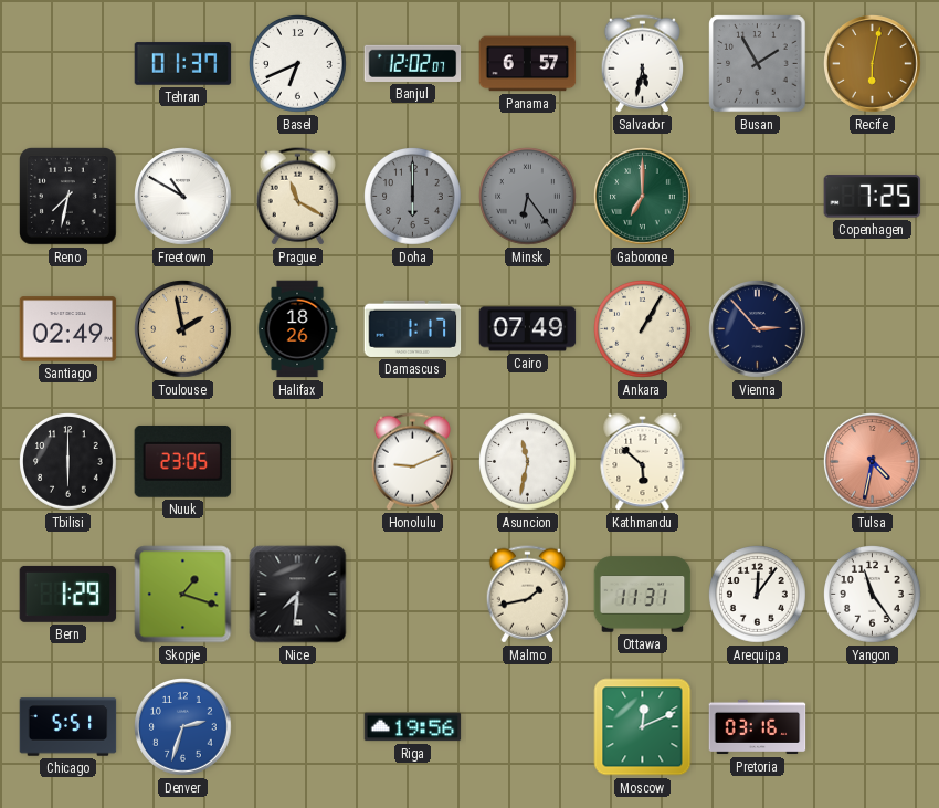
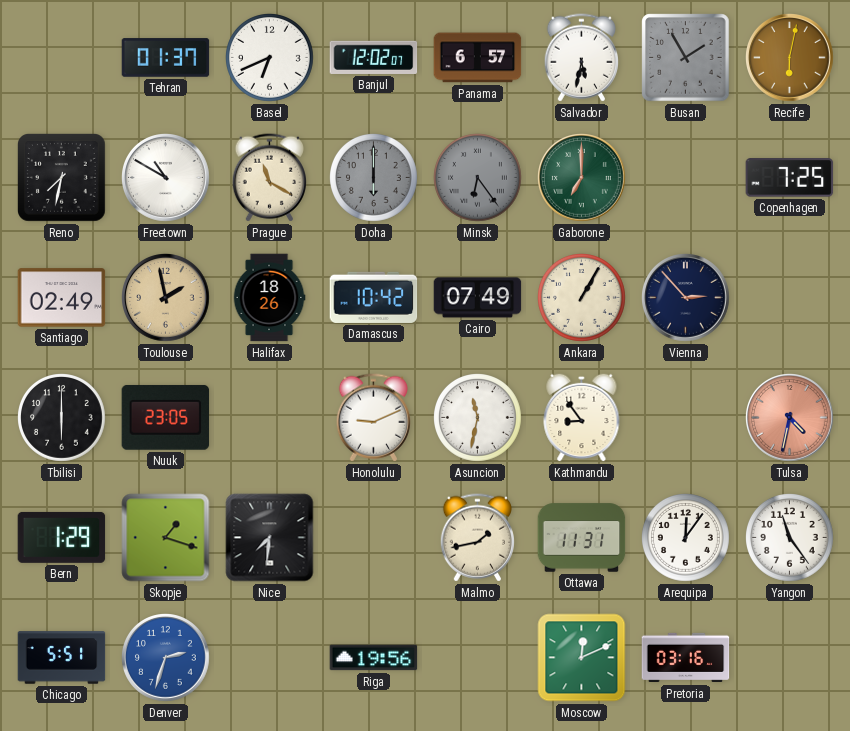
Damascus: 1:17 -> 10:42
Kathmandu: 5:52 -> 8:54
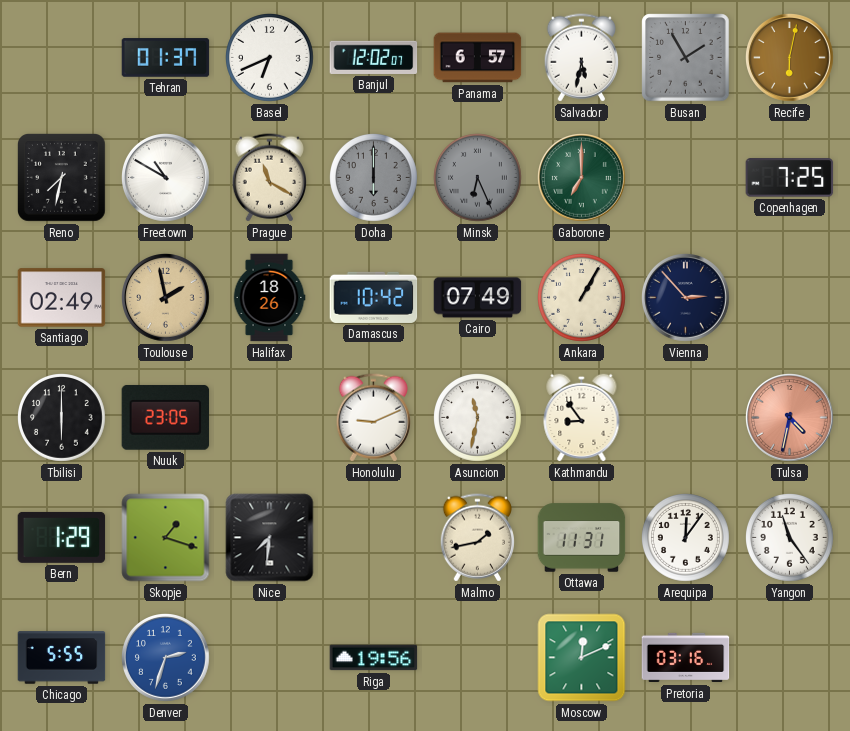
Minsk: 6:24 -> 6:26
Chicago: 5:51 -> 5:55
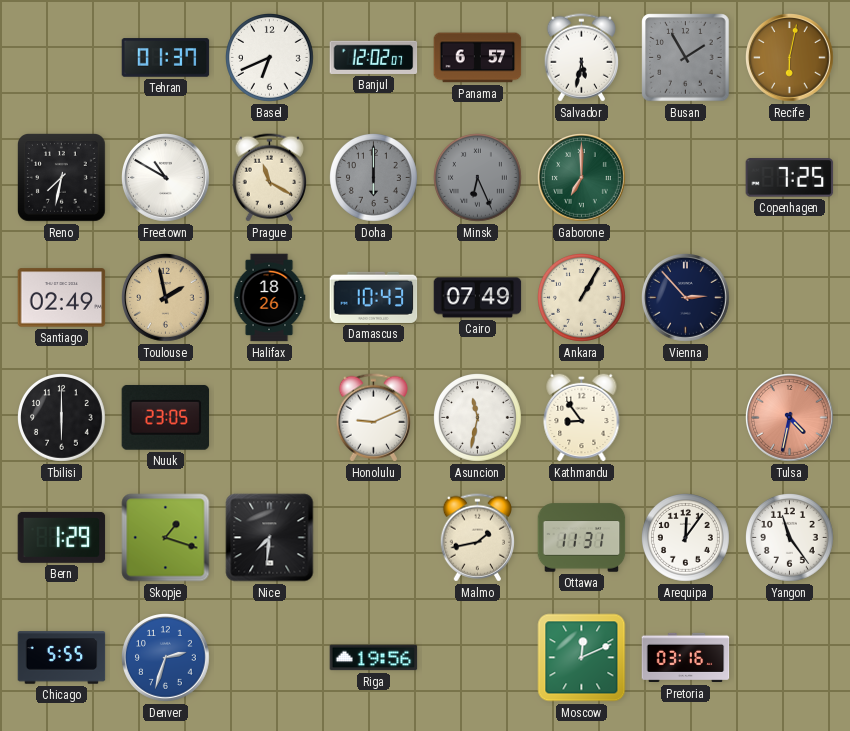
Damascus: 10:42 -> 10:43
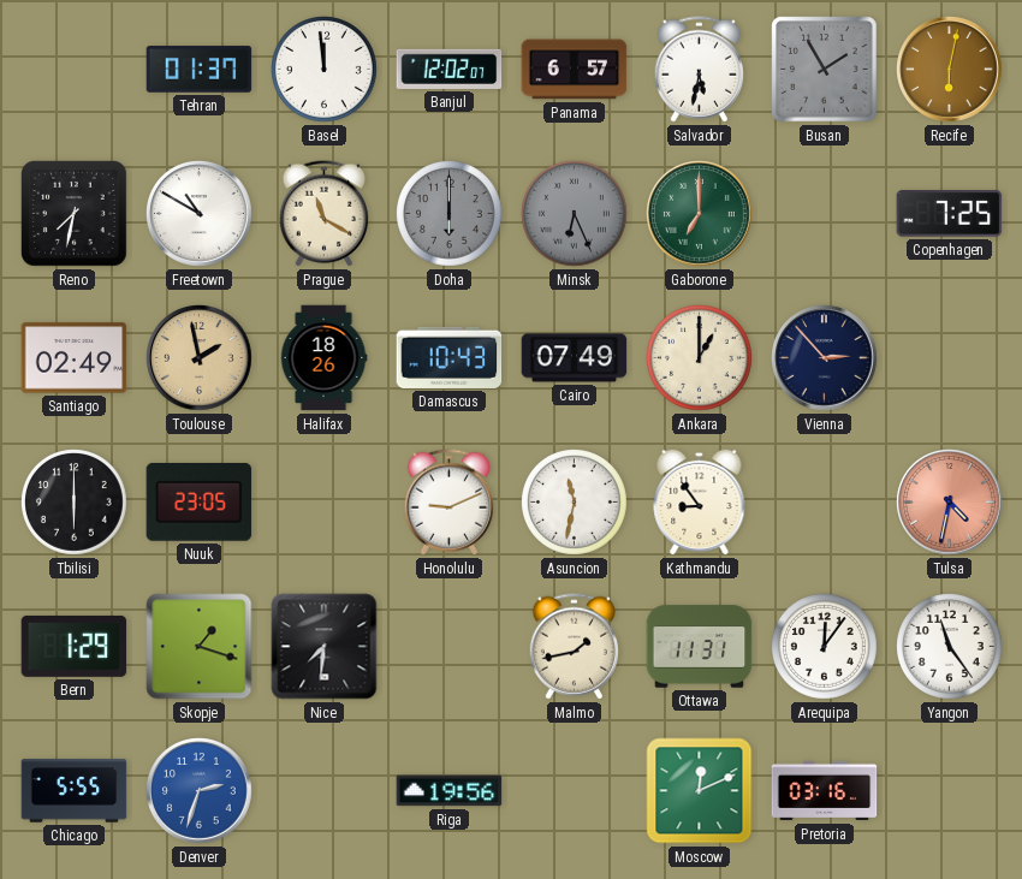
Basel: 6:41 -> 11:59
Ankara: 1:05 -> 1:00
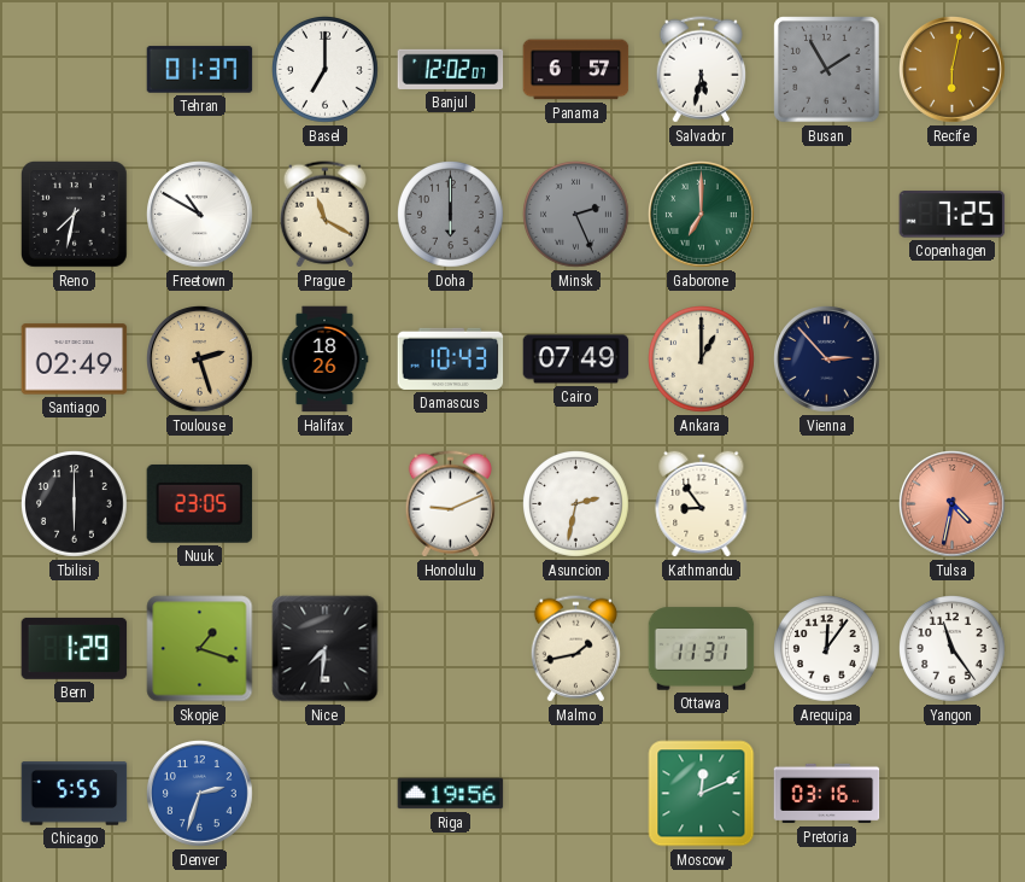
Basel: 11:59 -> 7:00
Minsk: 6:26 -> 2:26
Toulouse: 1:58 -> 2:27
Asuncion: 11:32 -> 2:32
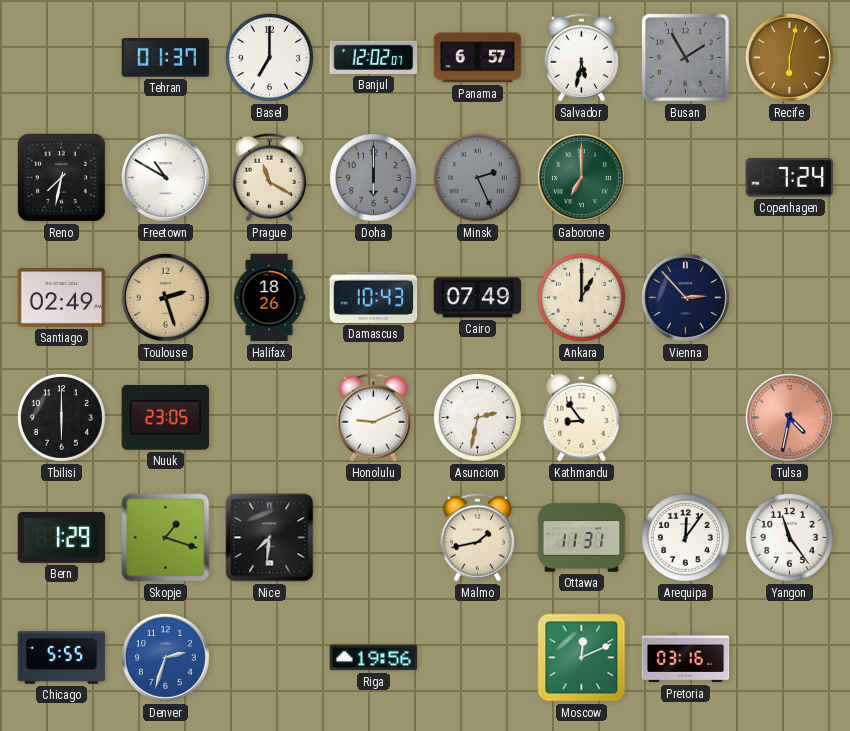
Copenhagen: 7:25 -> 7:24
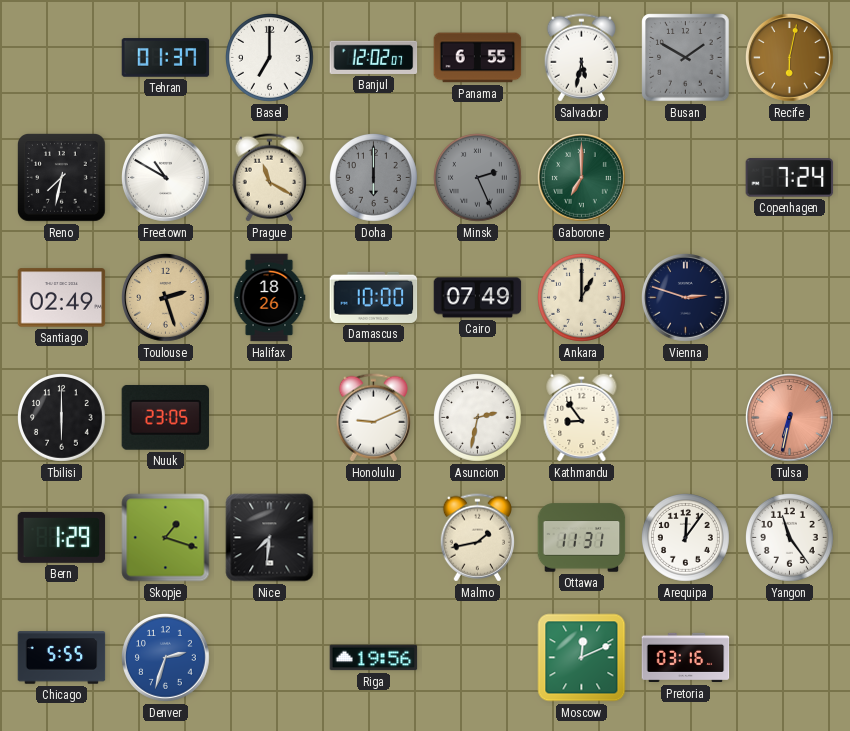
Panama: 6:57 -> 6:55
Busan: 1:55 -> 1:50
Damascus: 10:43 -> 10:00
Vienna: 2:53 -> 2:48
Tulsa: 4:32 -> 6:32
